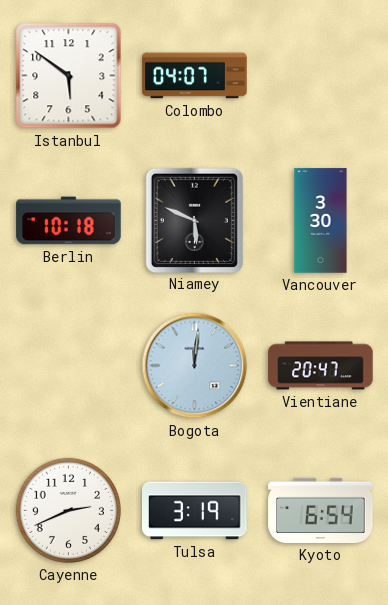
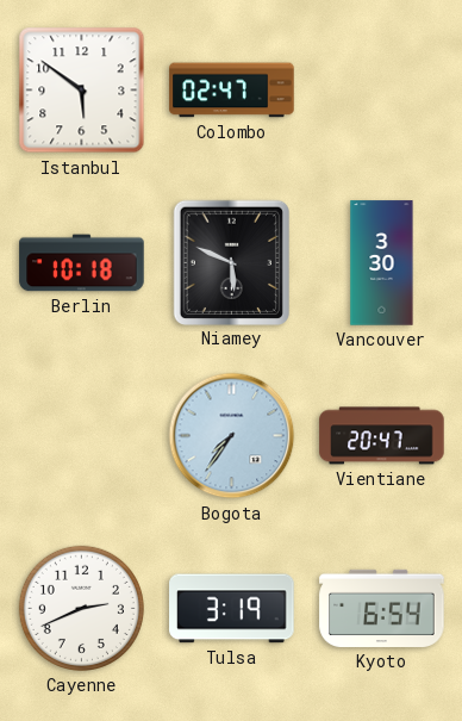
Colombo: 04:07 -> 02:47
Bogota: 12:01 -> 7:36
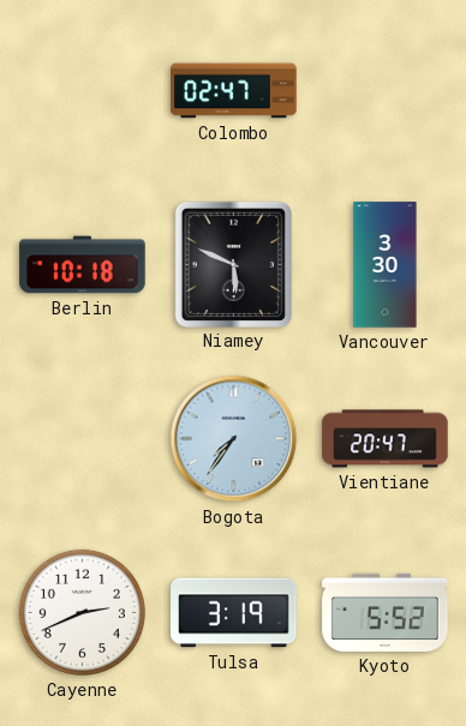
Istanbul: 5:51 -> none
Kyoto: 6:54 -> 5:52
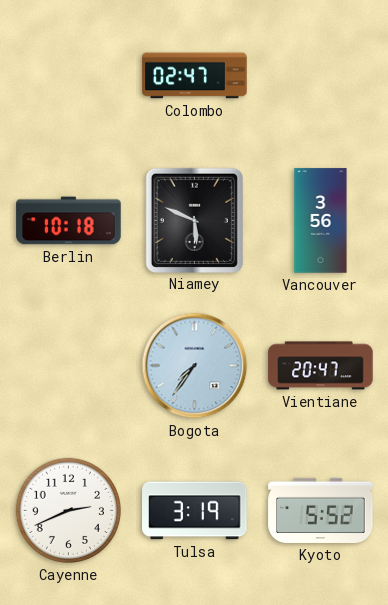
Vancouver: 3:30 -> 3:56
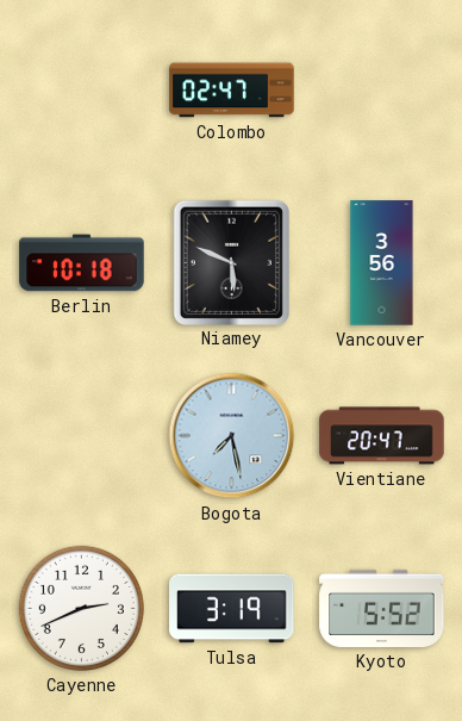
Bogota: 7:36 -> 7:28
